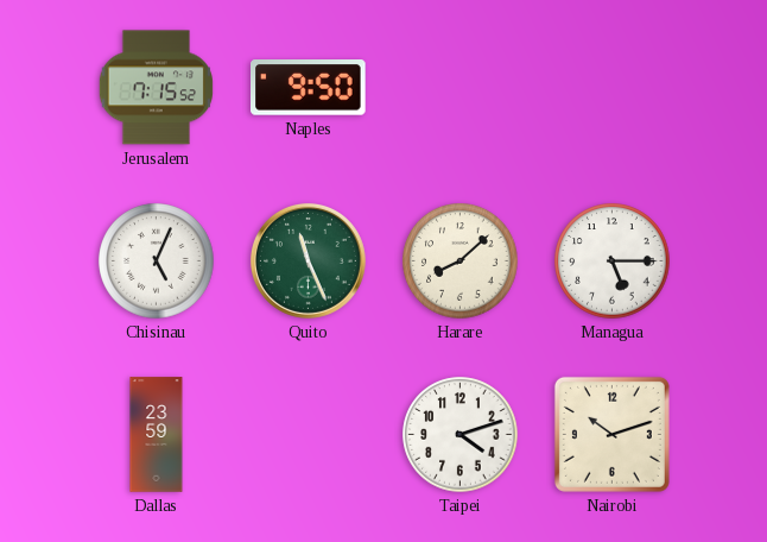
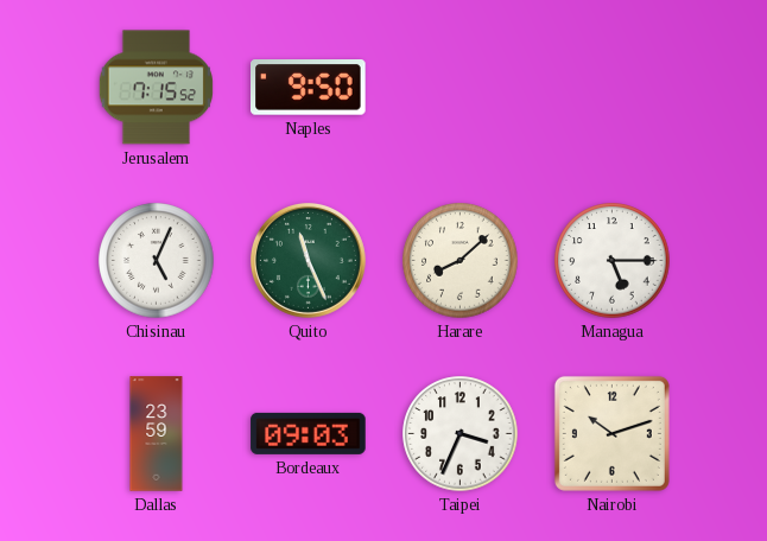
Bordeaux: none -> 09:03
Taipei: 4:12 -> 3:34
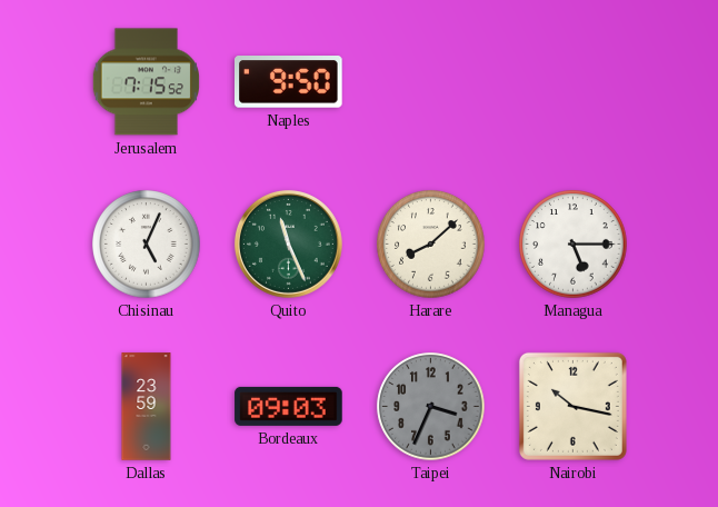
Taipei dial: white -> grey
Nairobi: 10:12 -> 10:17
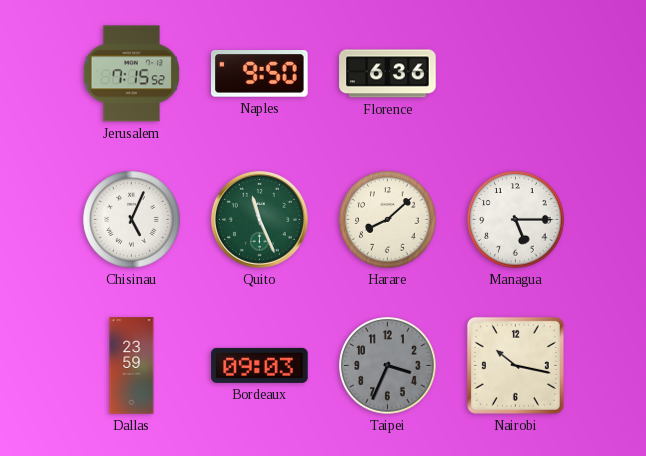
Florence: none -> 6:36
